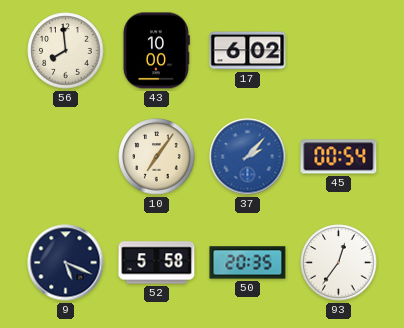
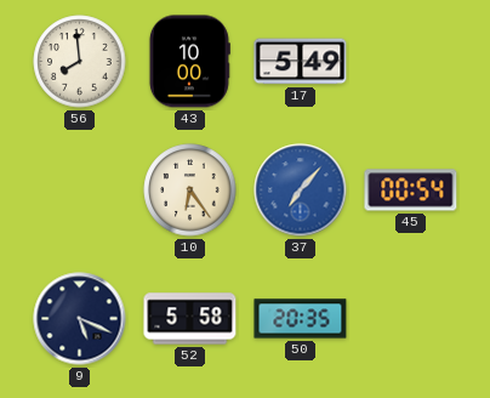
17: 6:02 -> 5:49
10: 7:06 -> 6:24
37: 2:07 -> 7:07
93: 12:36 -> none
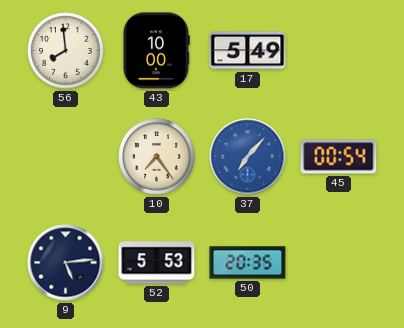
10: 6:24 -> 7:24
9: 5:19 -> 5:14
52: 5:58 -> 5:53
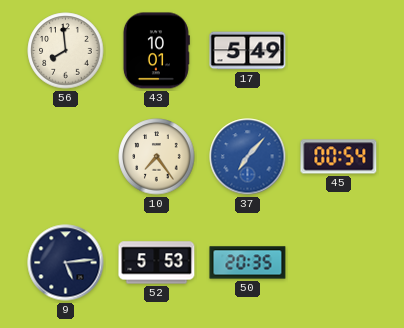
43: 10:00 -> 10:01
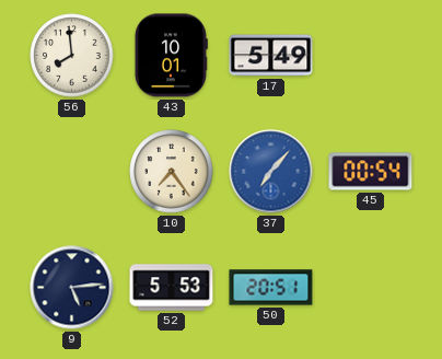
50: 20:35 -> 20:51
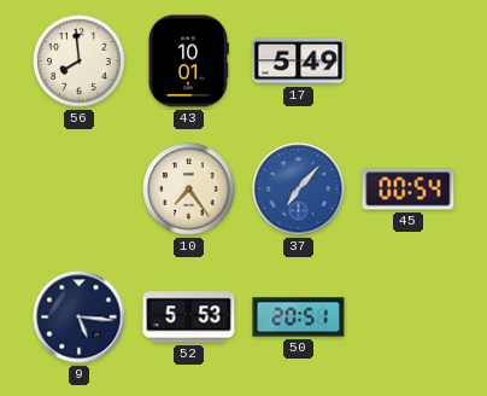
9: 5:14 -> 5:16
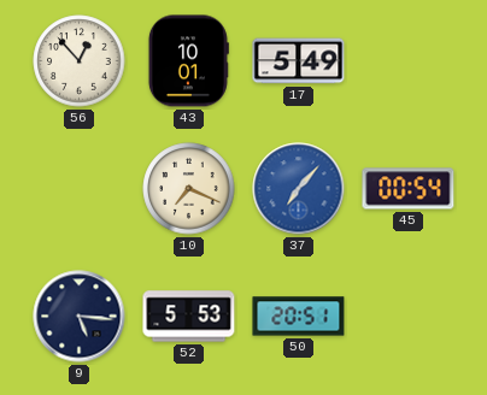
56: 7:59 -> 12:53
10: 7:24 -> 7:19
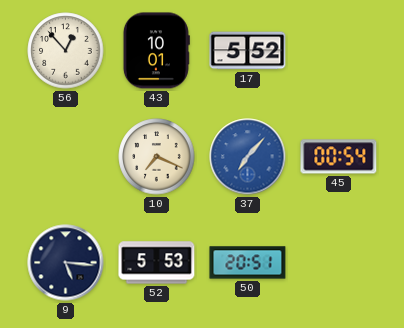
17: 5:49 -> 5:52
